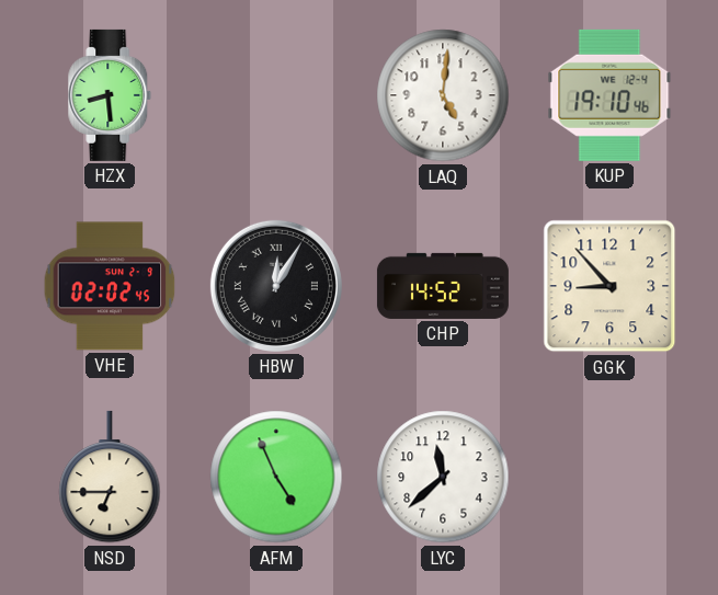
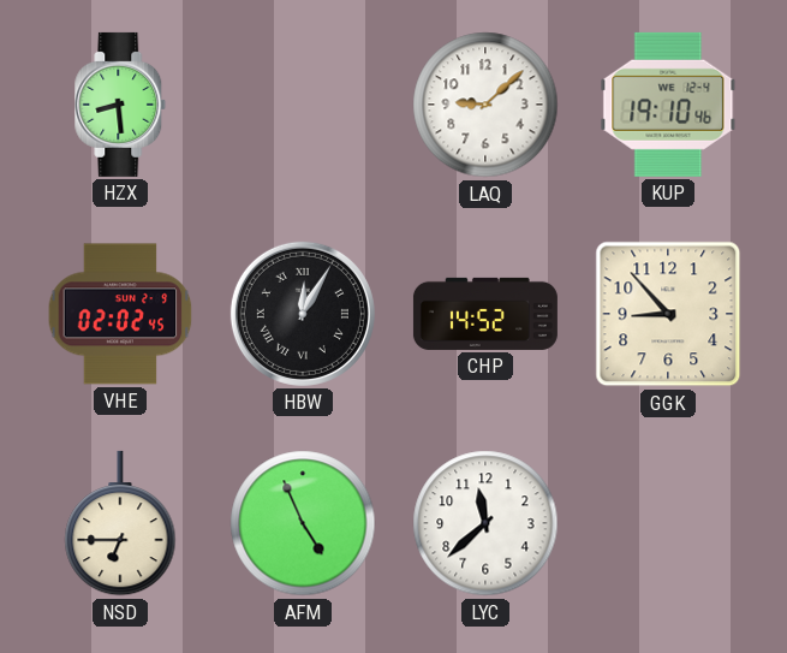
LAQ: 5:01 -> 9:08
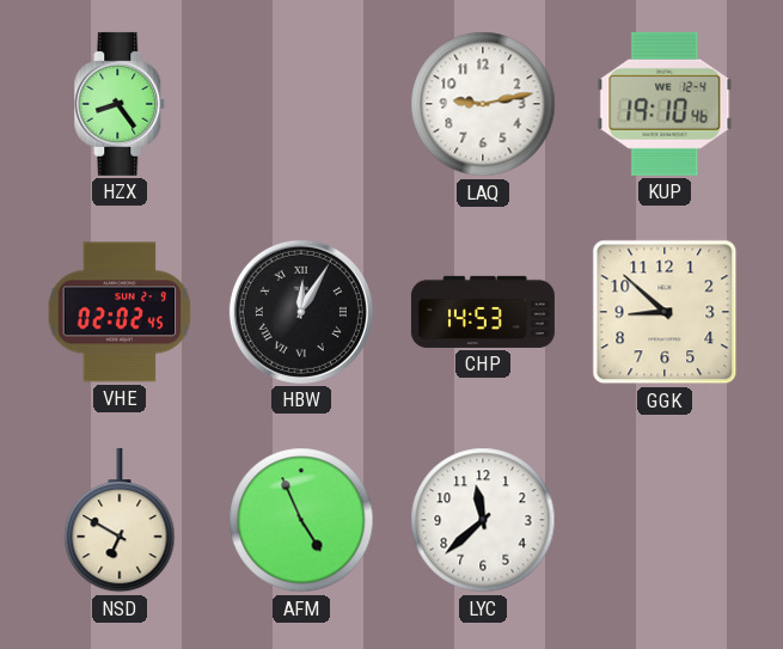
HZX: 8:29 -> 8:24
LAQ: 9:08 -> 9:13
CHP: 14:52 -> 14:53
GGK: 8:53 -> 8:52
NSD: 6:45 -> 6:50
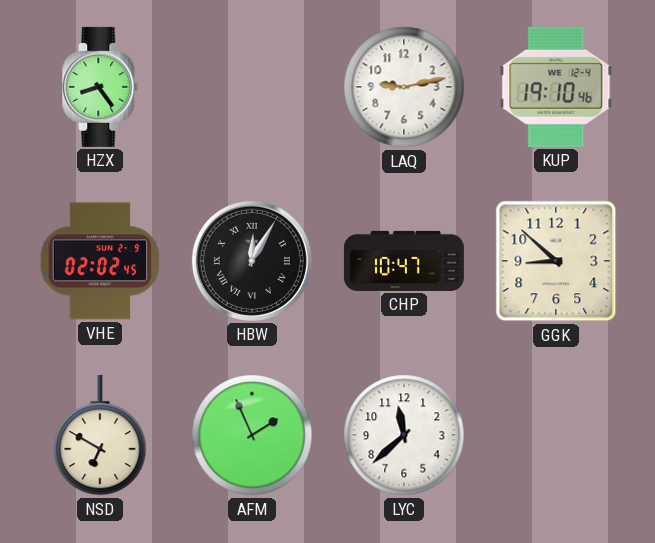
CHP: 14:53 -> 10:47
AFM: 4:56 -> 1:56
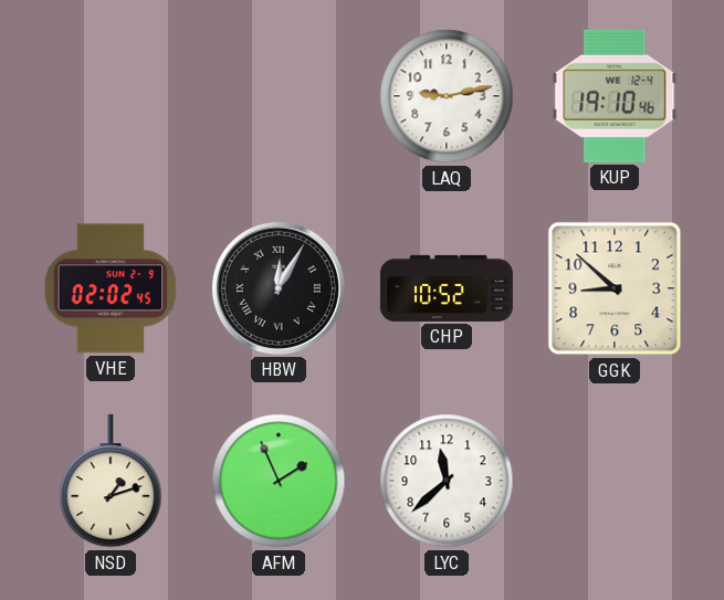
HZX: 8:24 -> none
CHP: 10:47 -> 10:52
NSD: 6:50 -> 1:12
